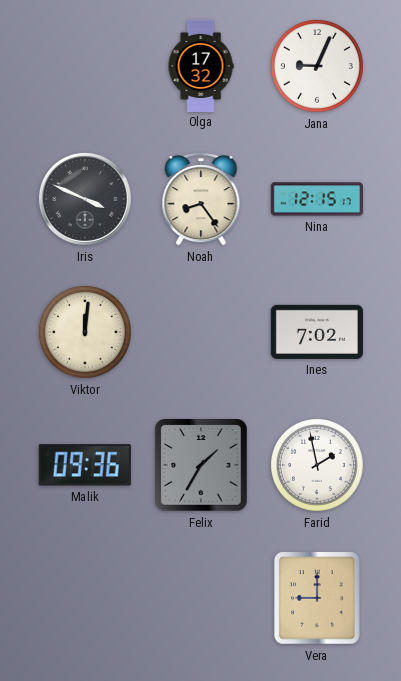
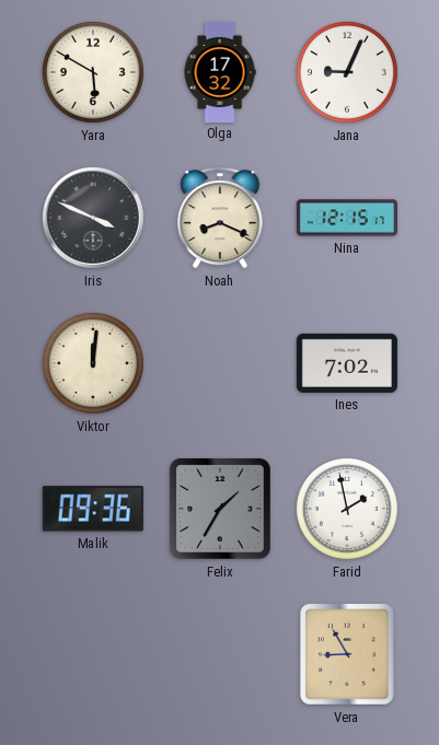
Yara: none -> 5:50
Noah: 8:24 -> 8:19
Vera: 9:00 -> 8:55
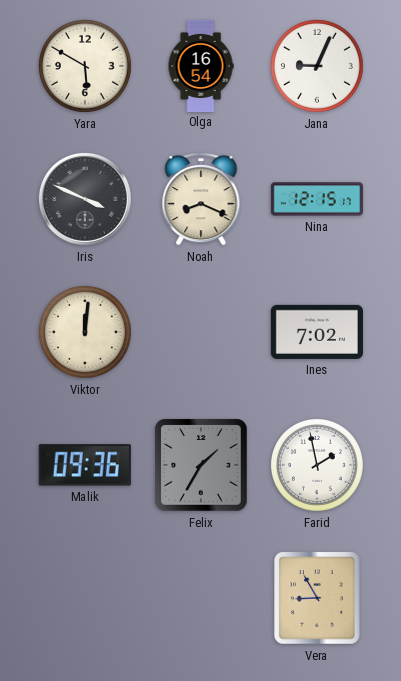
Olga: 17:32 -> 16:54
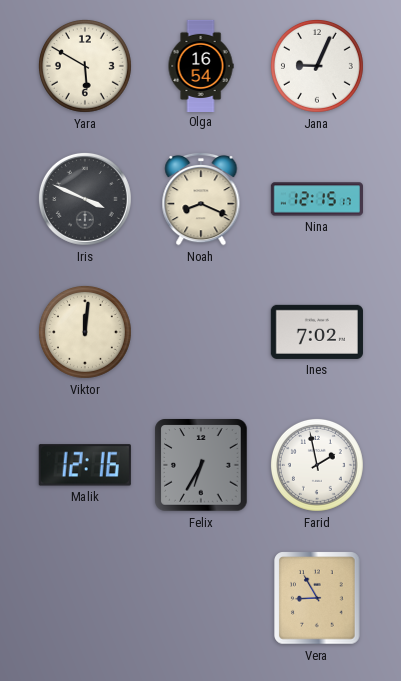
Malik: 09:36 -> 12:16
Felix: 1:35 -> 6:35
